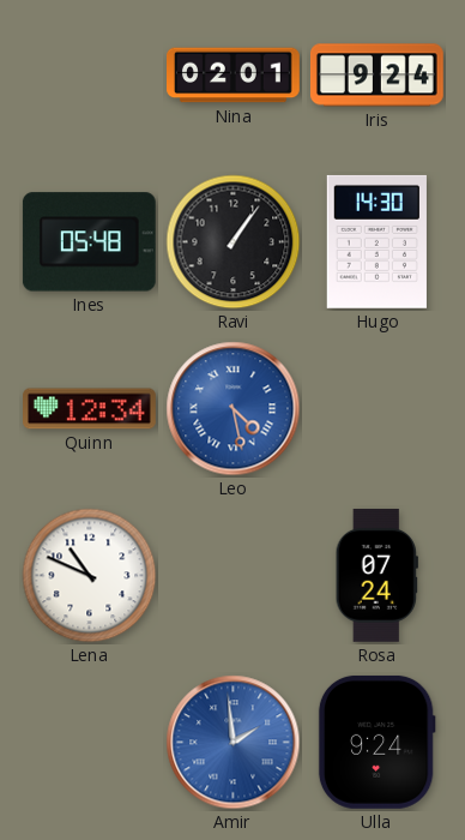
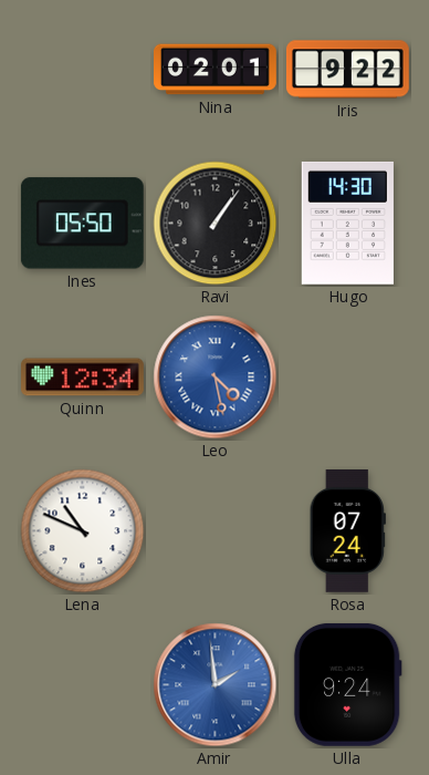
Iris: 9:24 -> 9:22
Ines: 05:48 -> 05:50
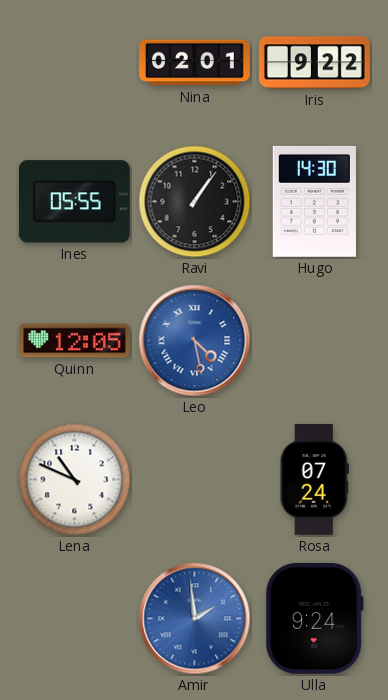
Ines: 05:50 -> 05:55
Quinn: 12:34 -> 12:05
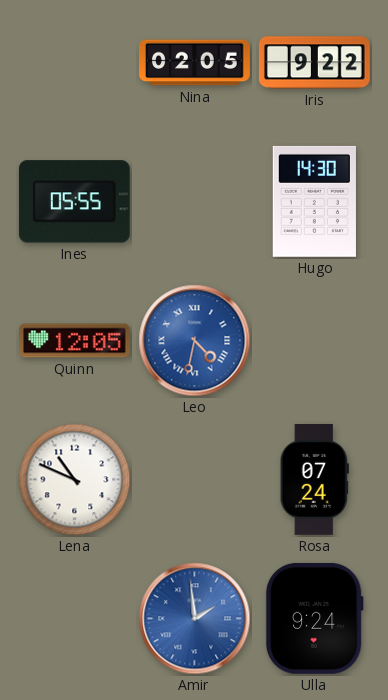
Nina: 02:01 -> 02:05
Ravi: 1:06 -> none
Leo: 4:28 -> 4:32
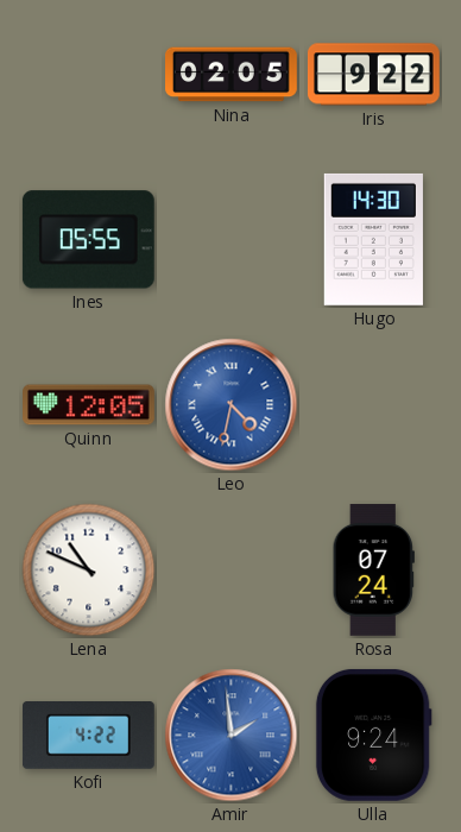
Kofi: none -> 4:22
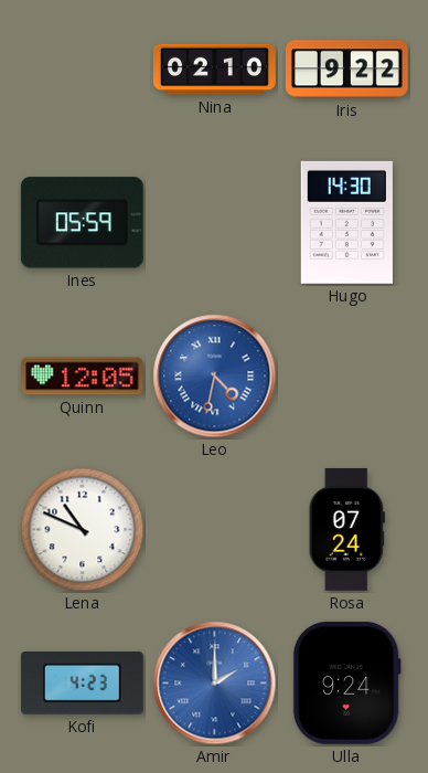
Nina: 02:05 -> 02:10
Ines: 05:55 -> 05:59
Kofi: 4:22 -> 4:23
Amir: 1:59 -> 2:00
